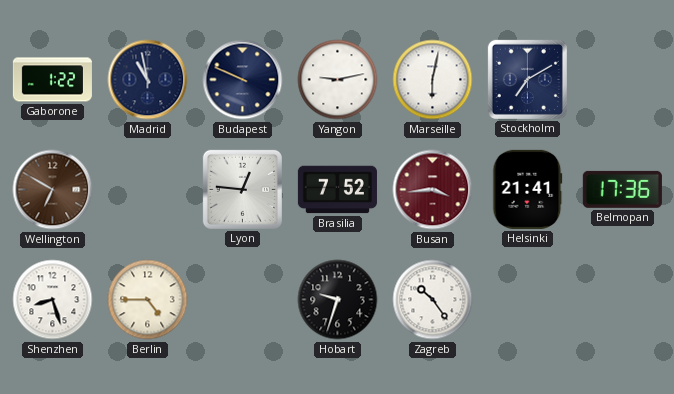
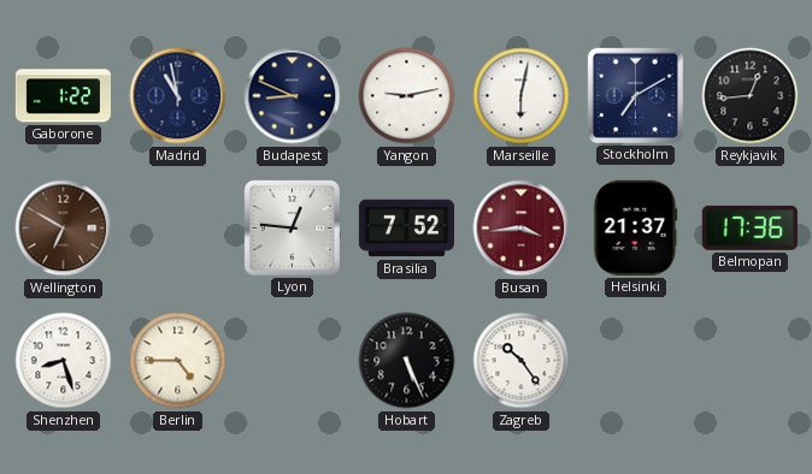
Budapest: 9:49 -> 8:49
Reykjavik: none -> 12:44
Helsinki: 21:41 -> 21:37
Hobart: 9:33 -> 5:26
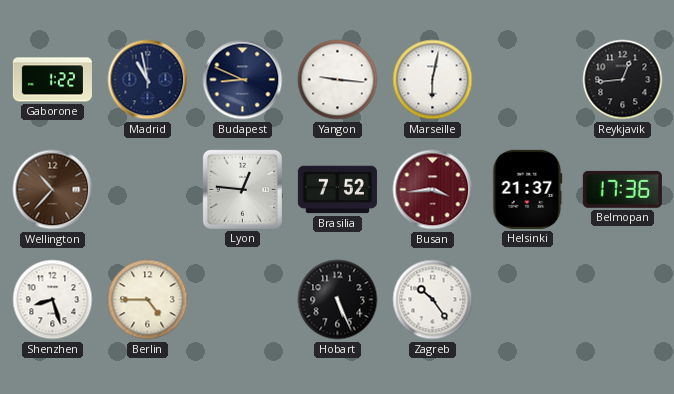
Yangon: 9:13 -> 9:16
Stockholm: 7:10 -> none
Wellington: 6:50 -> 10:37
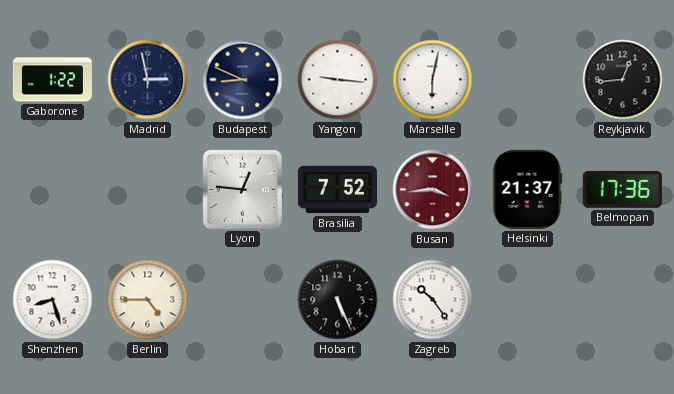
Madrid: 10:58 -> 2:58
Wellington: 10:37 -> none
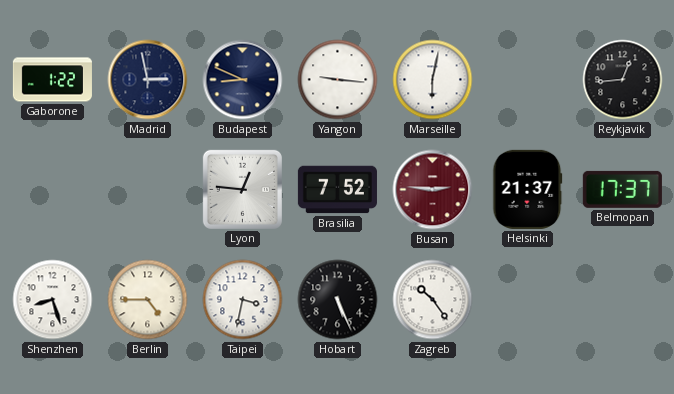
Busan: 3:44 -> 2:46
Belmopan: 17:36 -> 17:37
Taipei: none -> 3:32
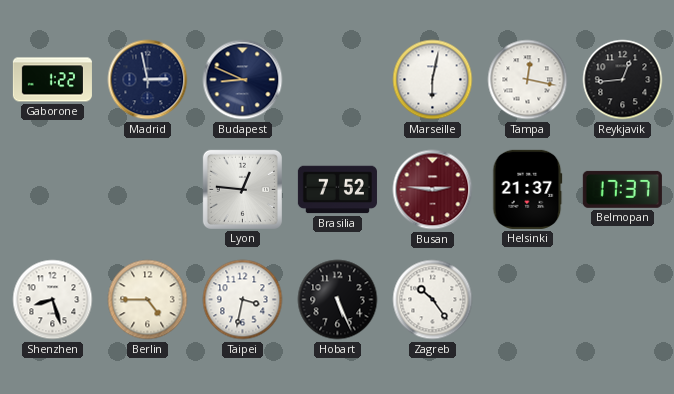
Yangon: 9:16 -> none
Tampa: none -> 12:17
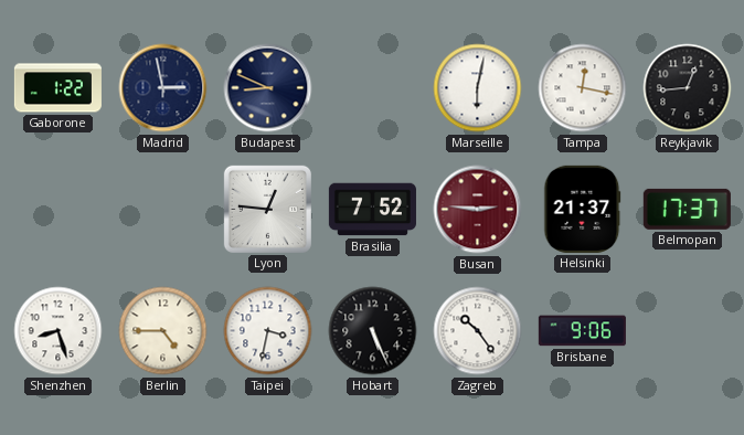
Brisbane: none -> 9:06
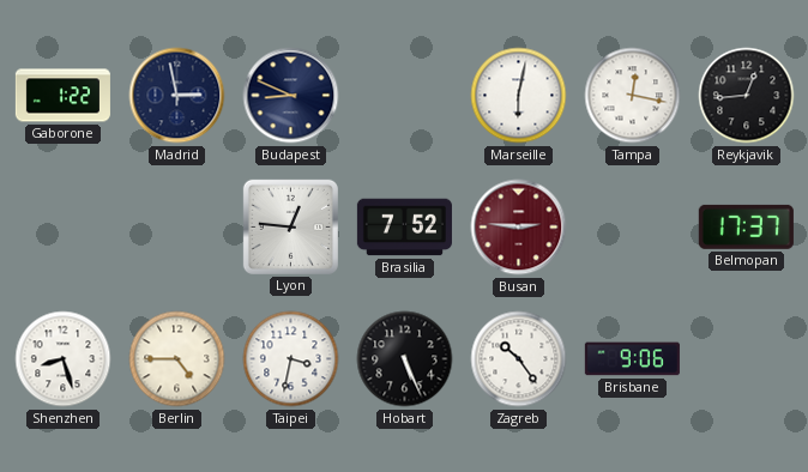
Helsinki: 21:37 -> none
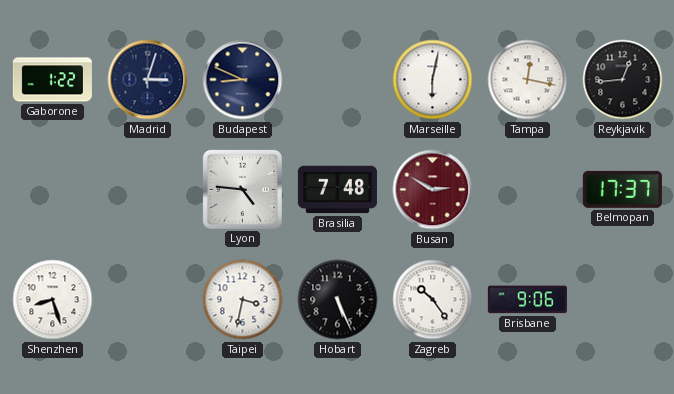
Madrid: 2:58 -> 3:03
Lyon: 12:46 -> 4:46
Brasilia: 7:52 -> 7:48
Busan: 2:46 -> 2:50
Berlin: 4:45 -> none
